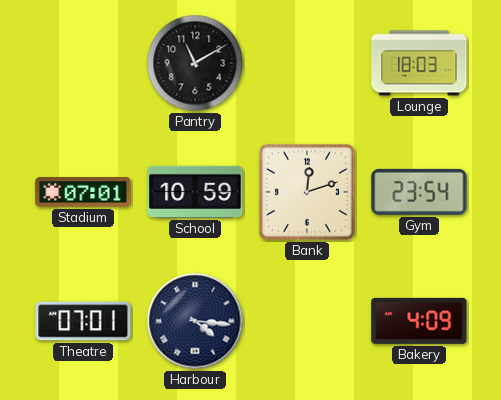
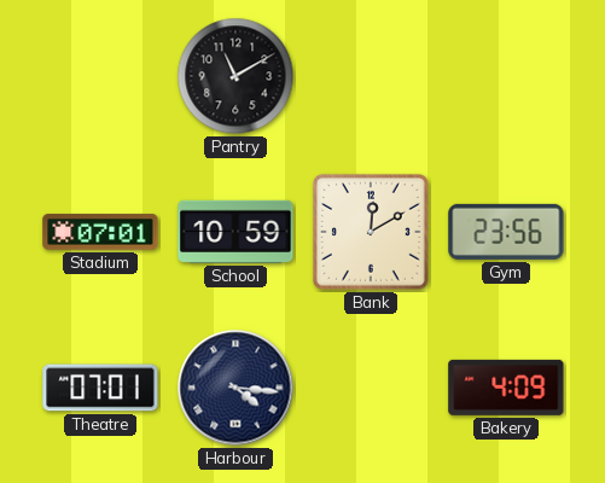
Lounge: 18:03 -> none
Bank: 12:12 -> 12:10
Gym: 23:54 -> 23:56
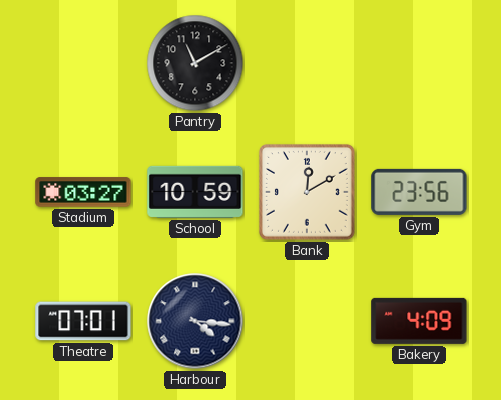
Stadium: 07:01 -> 03:27
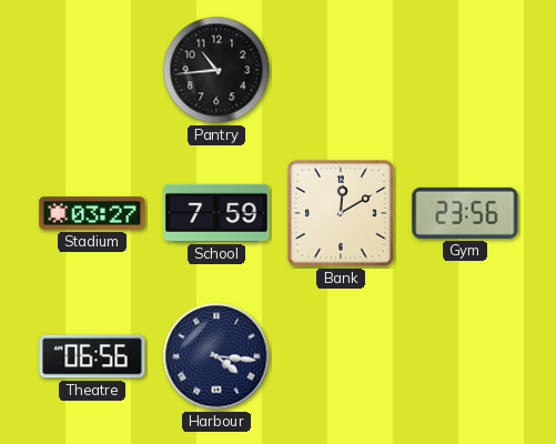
Pantry: 11:10 -> 10:44
School: 10:59 -> 7:59
Theatre: 07:01 -> 06:56
Bakery: 4:09 -> none
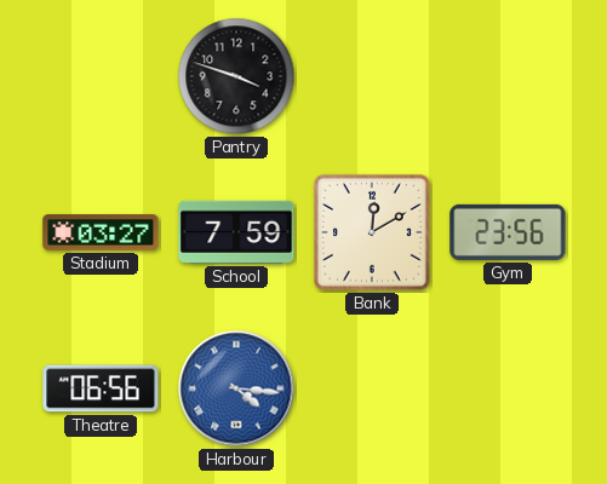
Pantry: 10:44 -> 3:48
Harbour dial: navy -> blue
